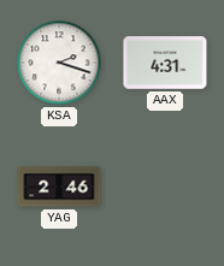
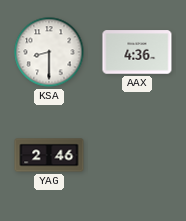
KSA: 2:18 -> 8:30
AAX: 4:31 -> 4:36
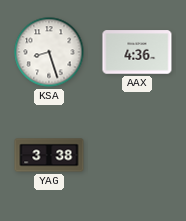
KSA: 8:30 -> 8:27
YAG: 2:46 -> 3:38
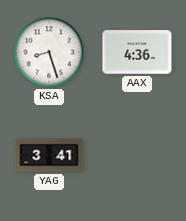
YAG: 3:38 -> 3:41
